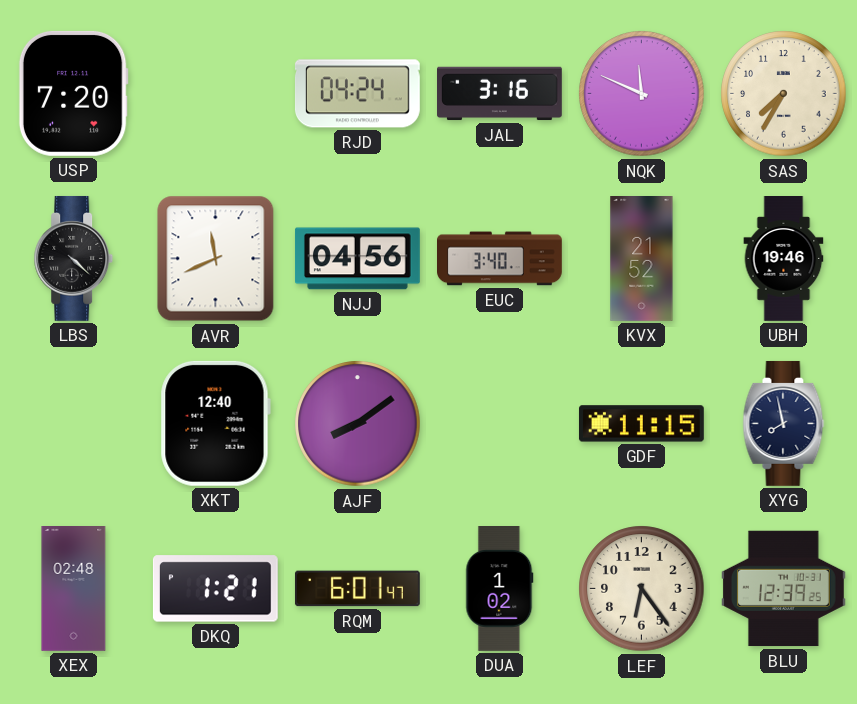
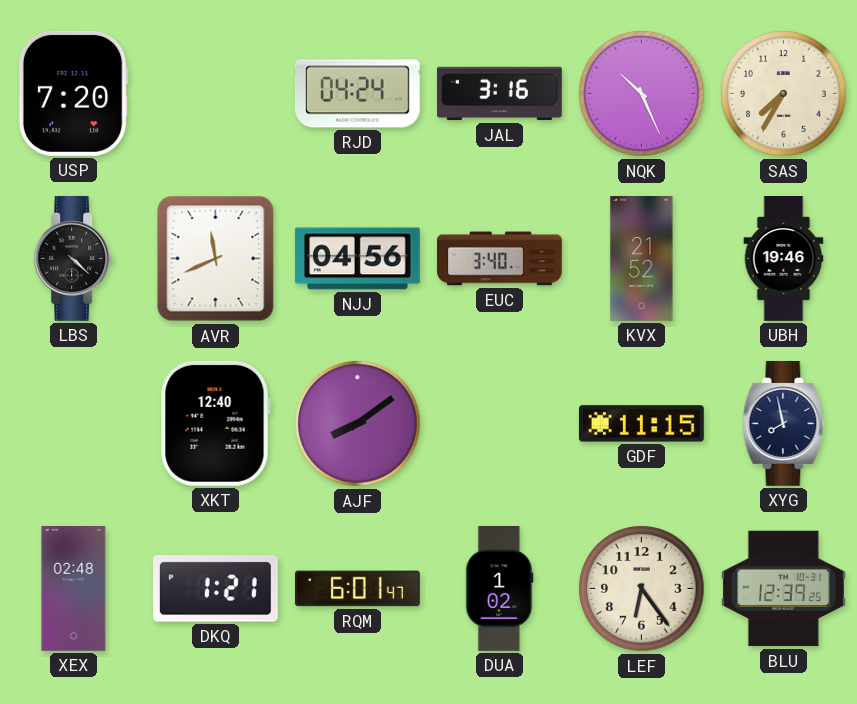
NQK: 11:49 -> 10:26
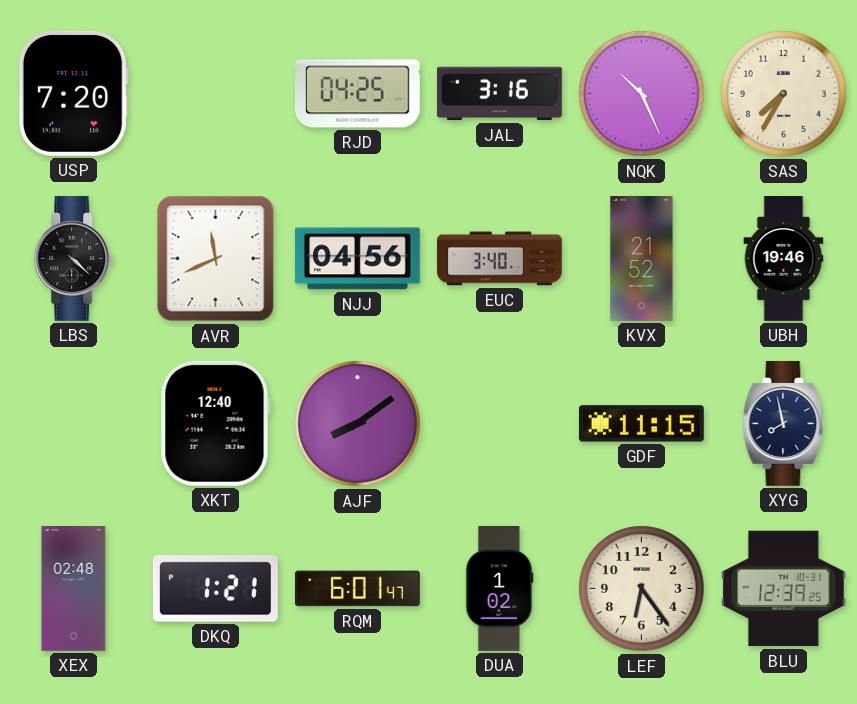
RJD: 04:24 -> 04:25
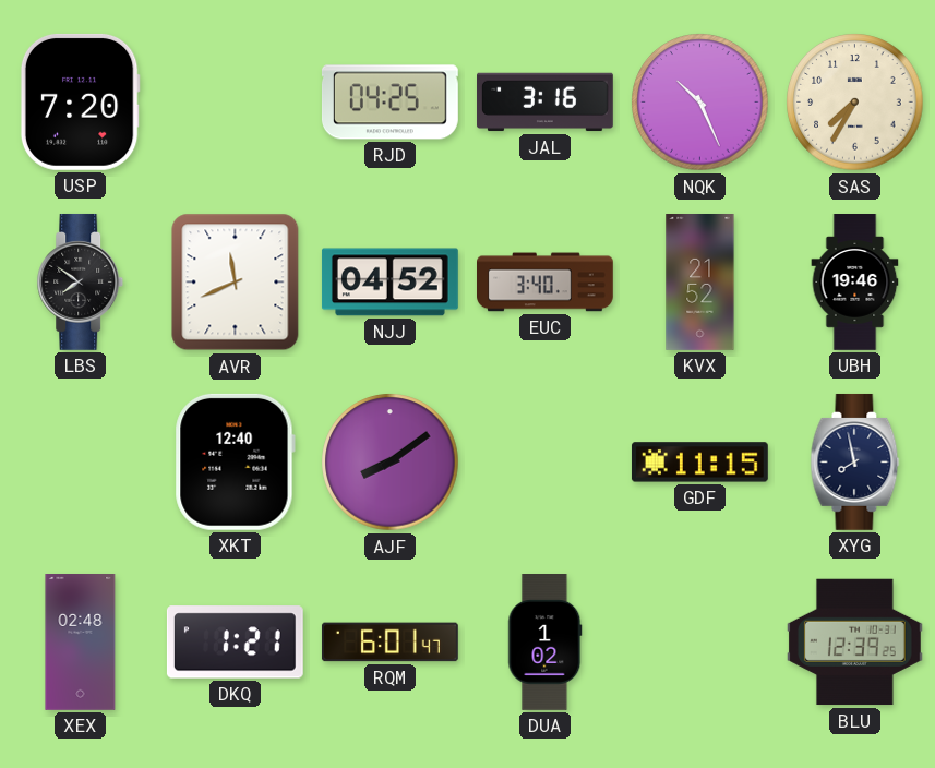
LBS: 4:22 -> 7:51
NJJ: 04:56 -> 04:52
LEF: 6:24 -> none
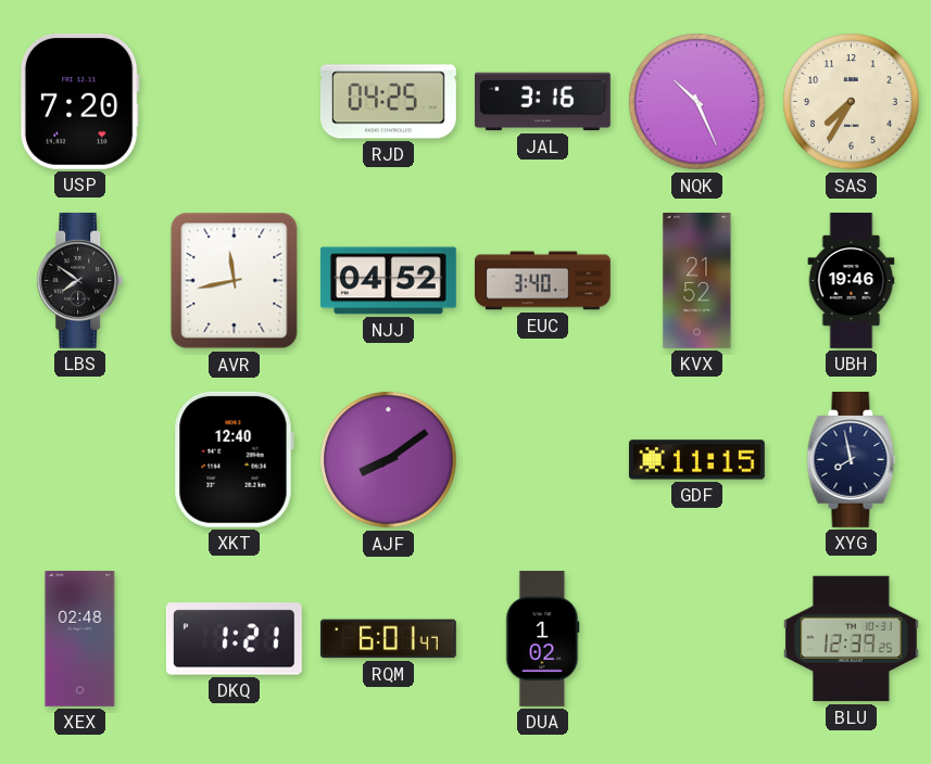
AVR: 11:41 -> 11:43
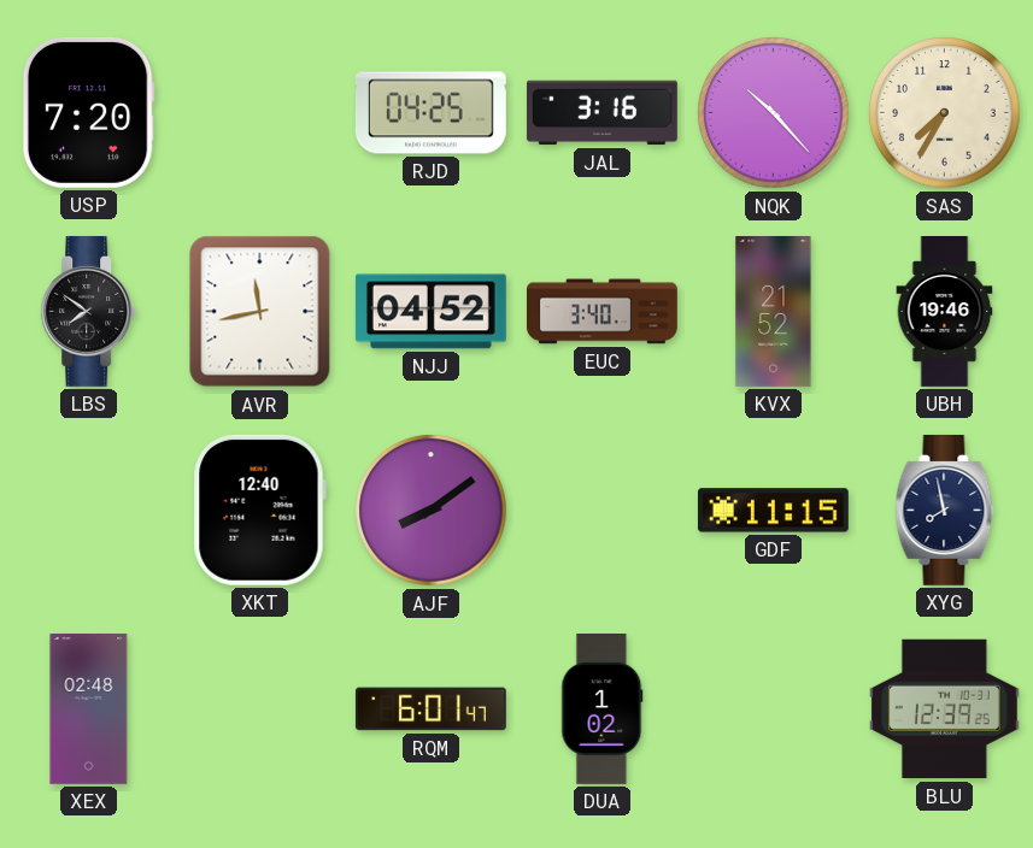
NQK: 10:26 -> 10:23
DKQ: 1:21 -> none
